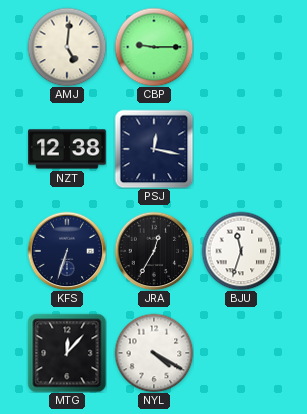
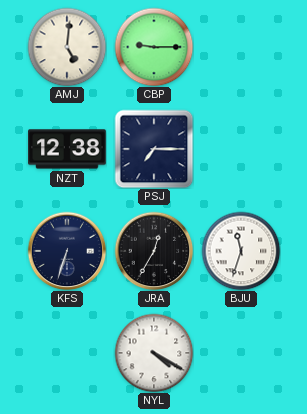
PSJ: 12:17 -> 7:15
MTG: 12:07 -> none
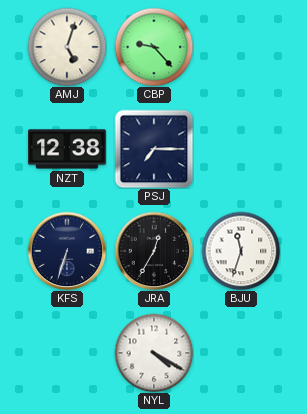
AMJ: 5:01 -> 5:03
CBP: 9:15 -> 9:23
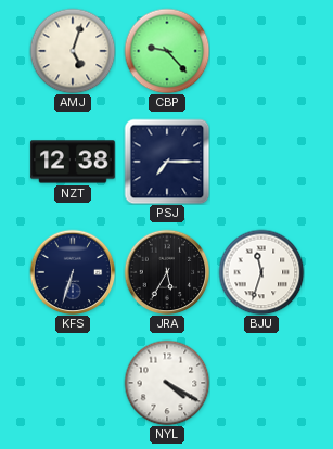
JRA: 12:35 -> 5:35
